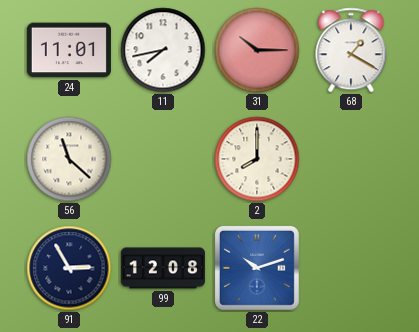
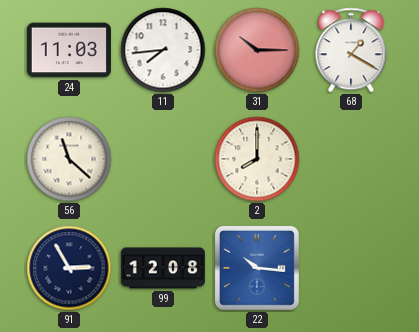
24: 11:01 -> 11:03
11: 7:43 -> 7:44
22: 10:12 -> 10:16
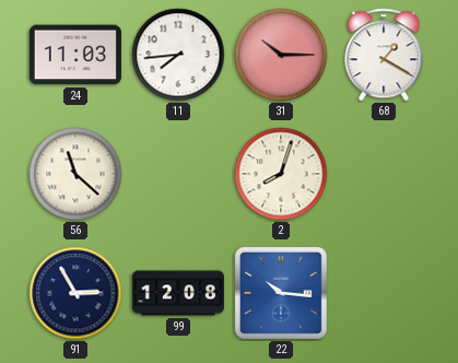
2: 8:00 -> 8:03
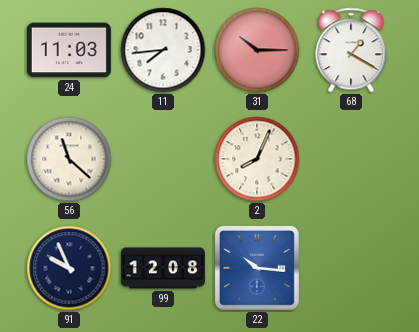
2: 8:03 -> 8:04
91: 2:55 -> 9:56
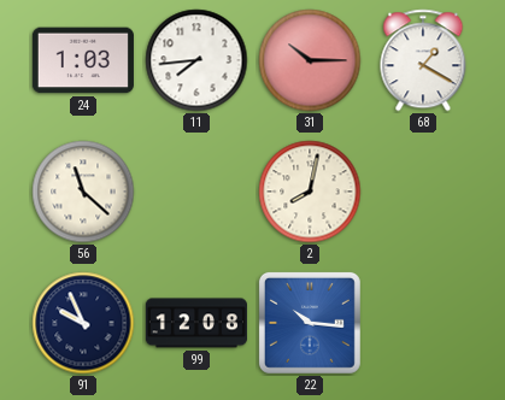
24: 11:03 -> 1:03
2: 8:04 -> 8:02
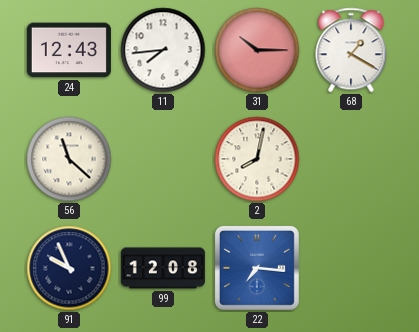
24: 1:03 -> 12:43
22: 10:16 -> 7:16
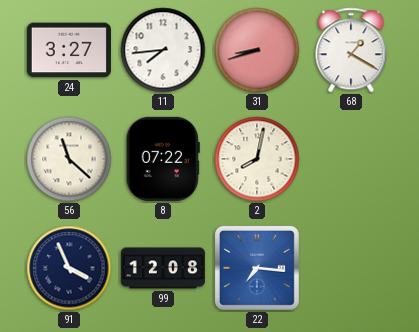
24: 12:43 -> 3:27
31: 10:15 -> 8:42
8: none -> 07:22
91: 9:56 -> 3:56
